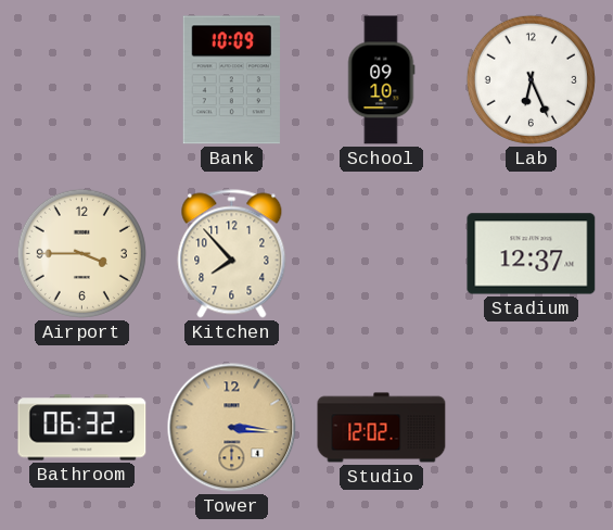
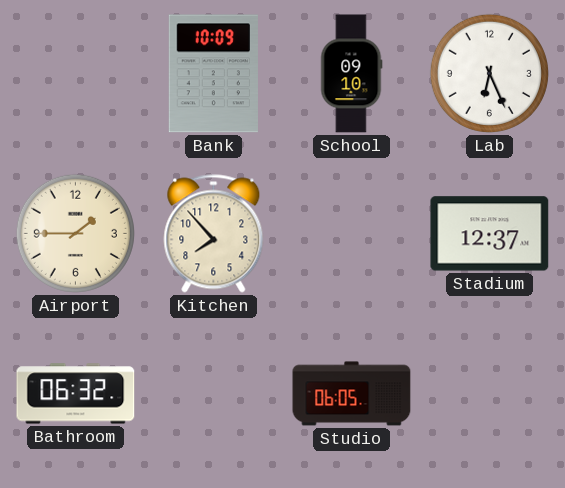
Airport: 3:45 -> 1:45
Tower: 3:16 -> none
Studio: 12:02 -> 06:05
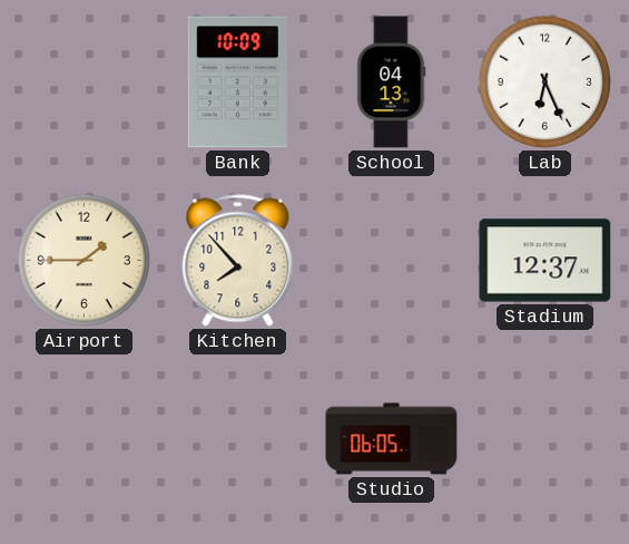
School: 09:10 -> 04:13
Bathroom: 06:32 -> none
